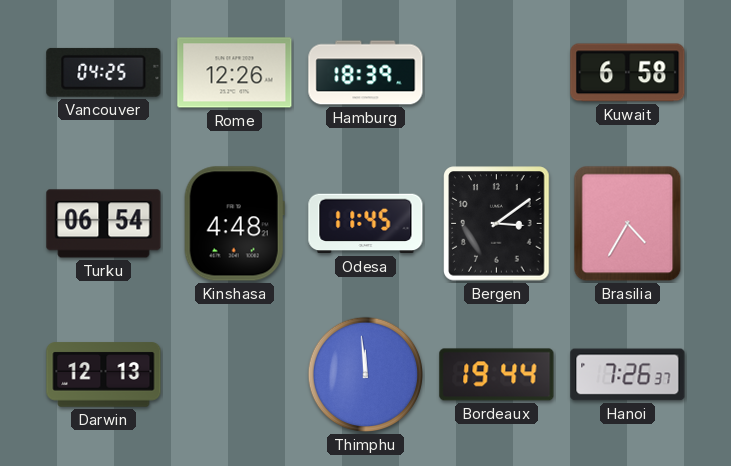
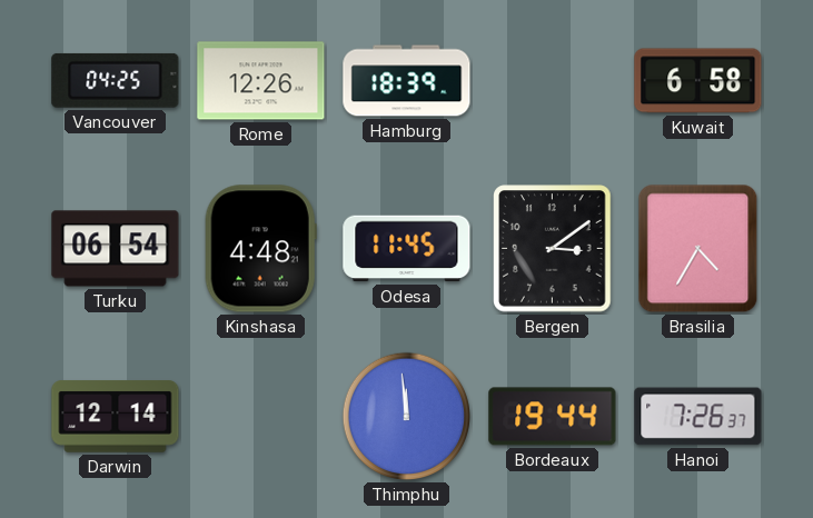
Darwin: 12:13 -> 12:14
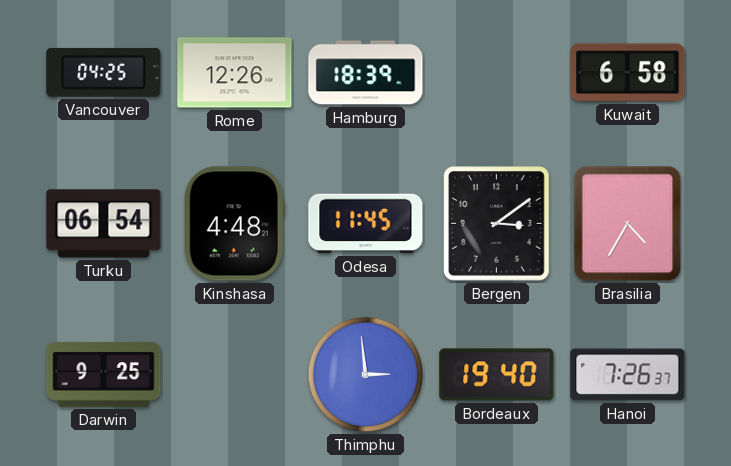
Darwin: 12:14 -> 9:25
Thimphu: 11:59 -> 2:59
Bordeaux: 19:44 -> 19:40
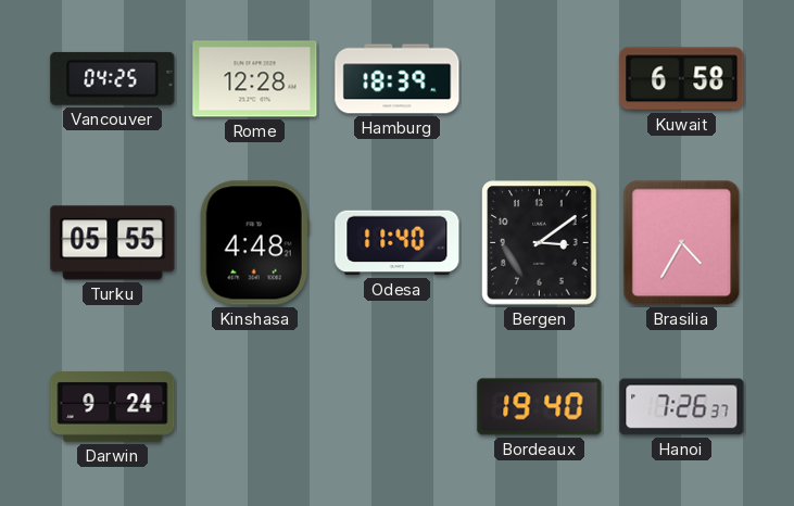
Rome: 12:26 -> 12:28
Turku: 06:54 -> 05:55
Odesa: 11:45 -> 11:40
Darwin: 9:25 -> 9:24
Thimphu: 2:59 -> none
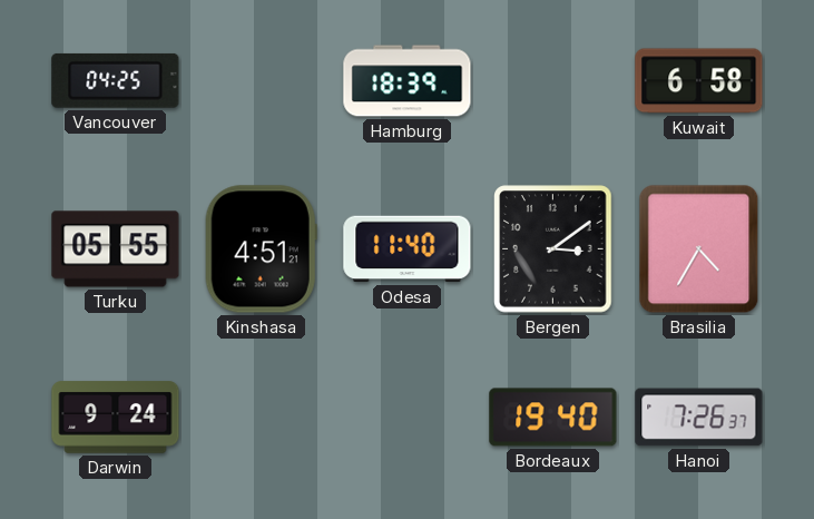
Rome: 12:28 -> none
Kinshasa: 4:48 -> 4:51
